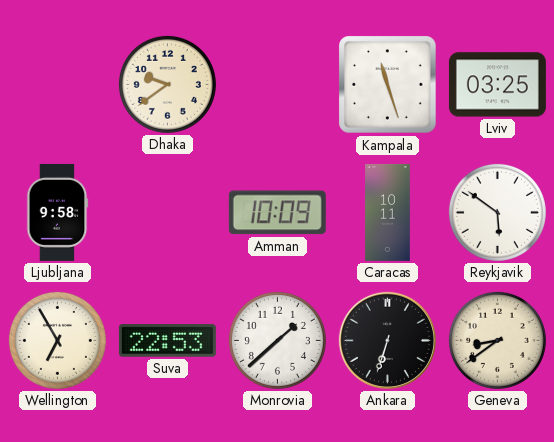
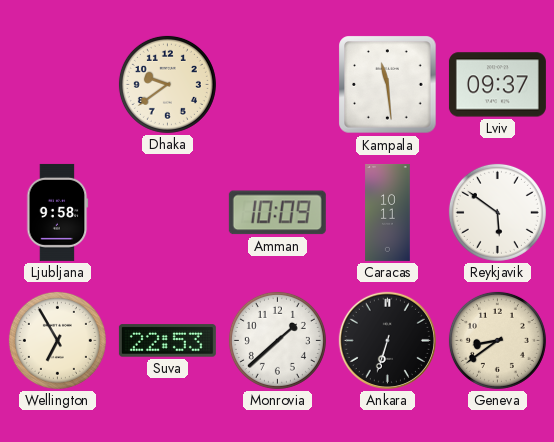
Kampala: 11:27 -> 11:29
Lviv: 03:25 -> 09:37
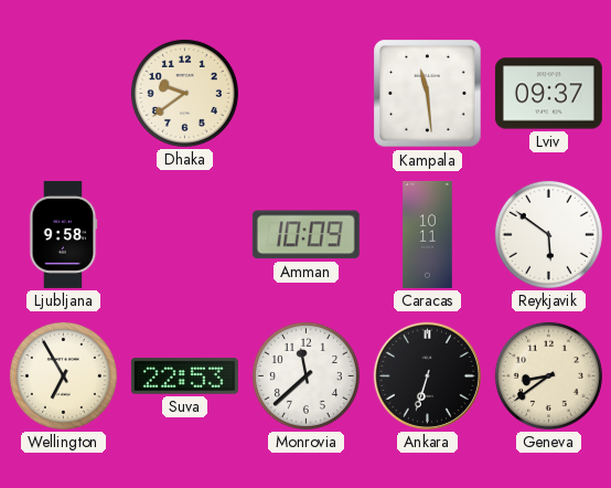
Monrovia: 1:38 -> 11:38
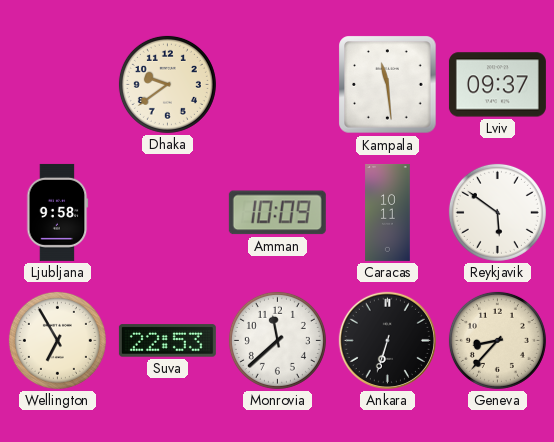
Geneva: 8:39 -> 8:37
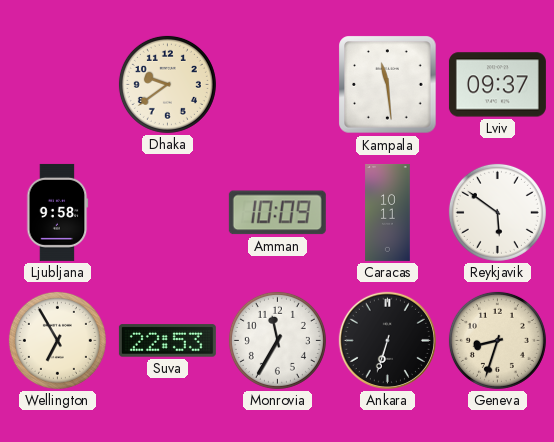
Monrovia: 11:38 -> 11:35
Geneva: 8:37 -> 8:33
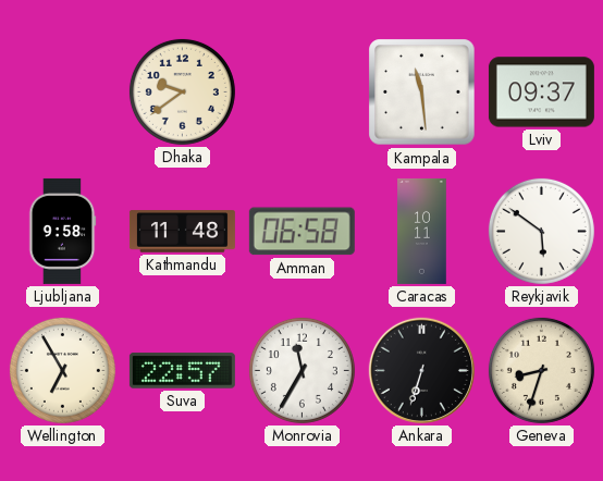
Kathmandu: none -> 11:48
Amman: 10:09 -> 06:58
Suva: 22:53 -> 22:57
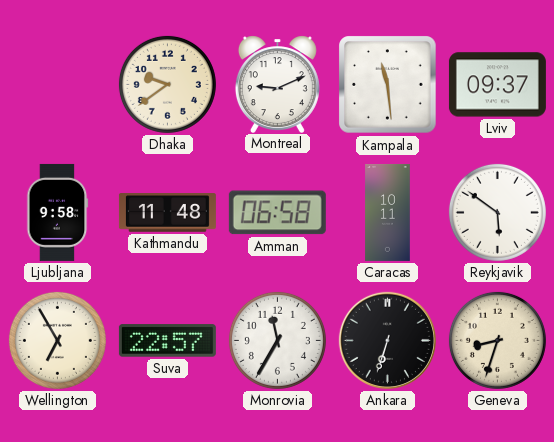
Montreal: none -> 9:11
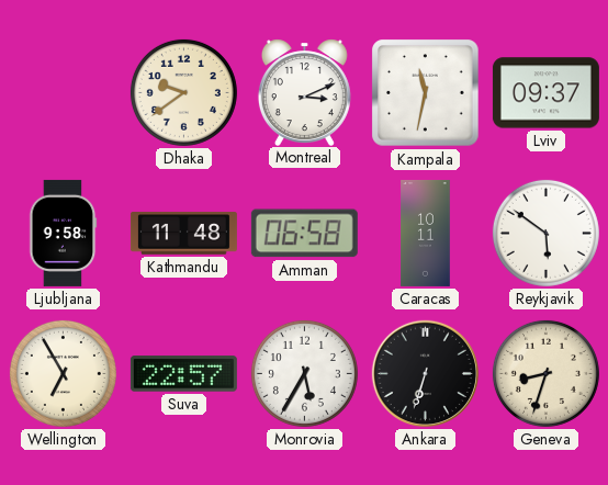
Montreal: 9:11 -> 3:11
Kampala: 11:29 -> 11:32
Monrovia: 11:35 -> 5:35
